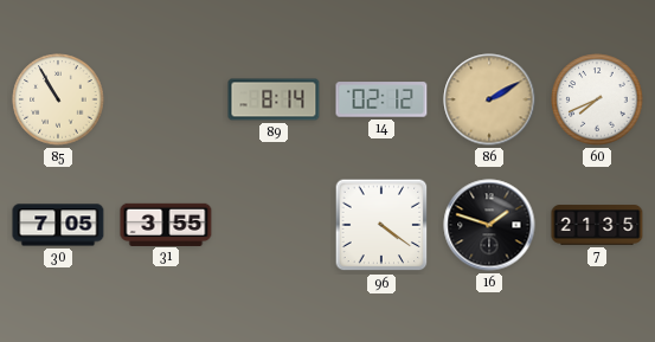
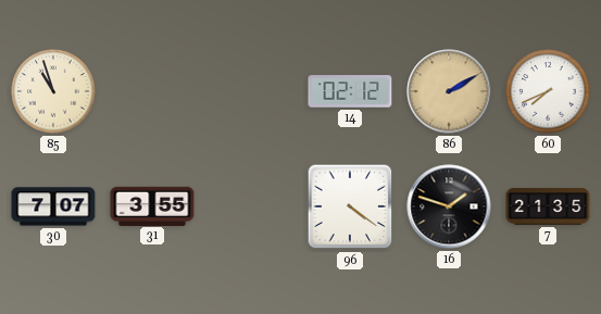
85: 10:55 -> 10:57
89: 8:14 -> none
30: 7:05 -> 7:07
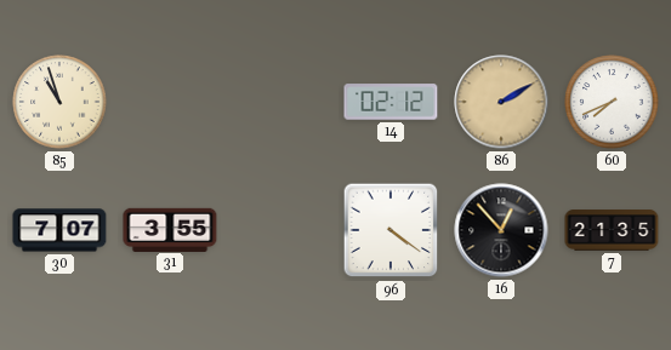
16: 1:48 -> 12:53
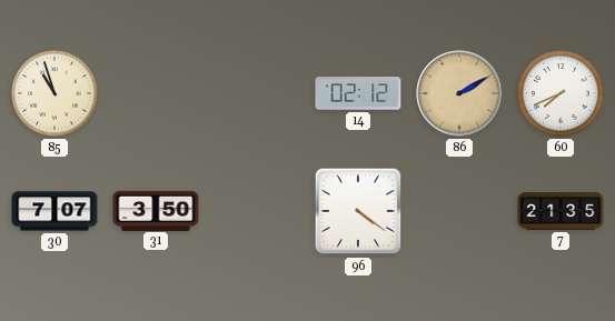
31: 3:55 -> 3:50
16: 12:53 -> none
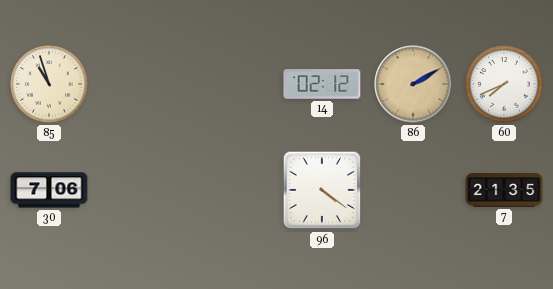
30: 7:07 -> 7:06
31: 3:50 -> none
